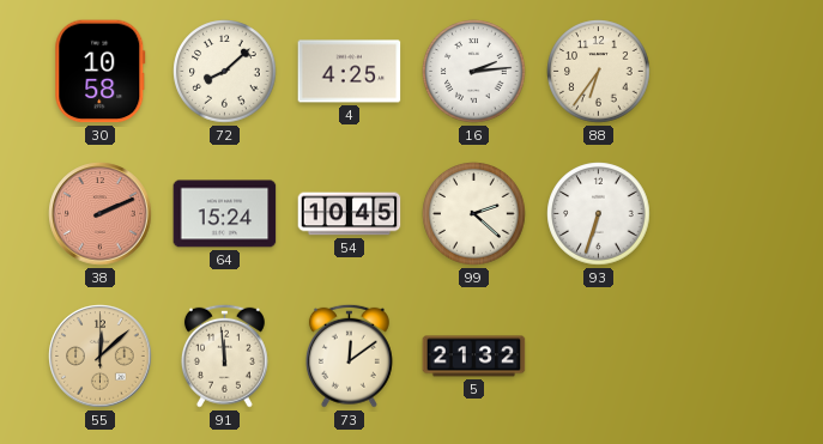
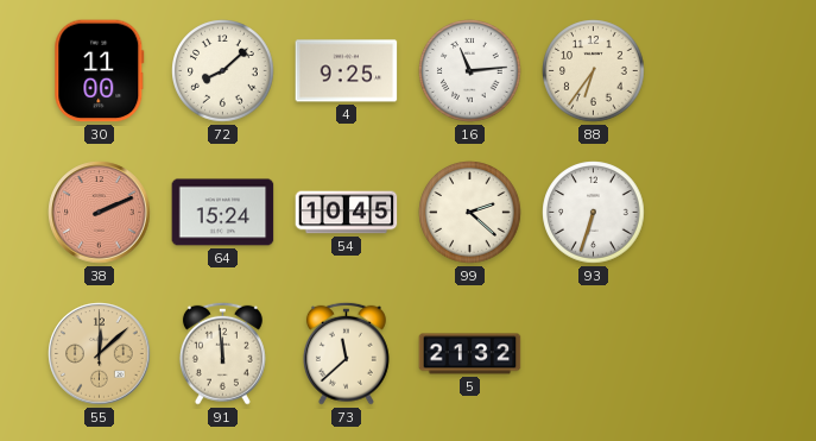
30: 10:58 -> 11:00
4: 4:25 -> 9:25
16: 2:14 -> 11:14
73: 12:09 -> 11:38
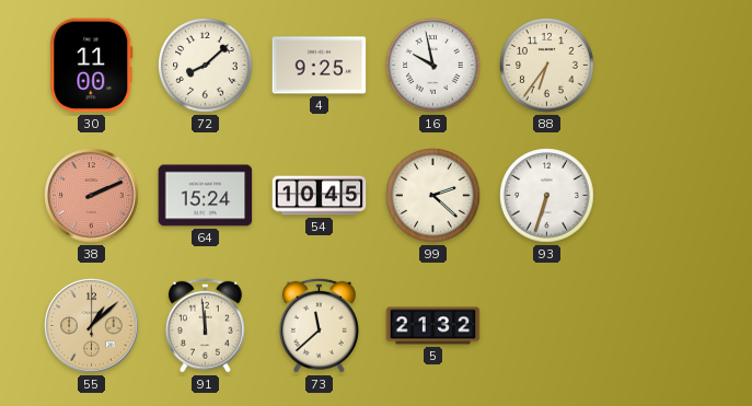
16: 11:14 -> 9:58
55: 12:08 -> 1:08
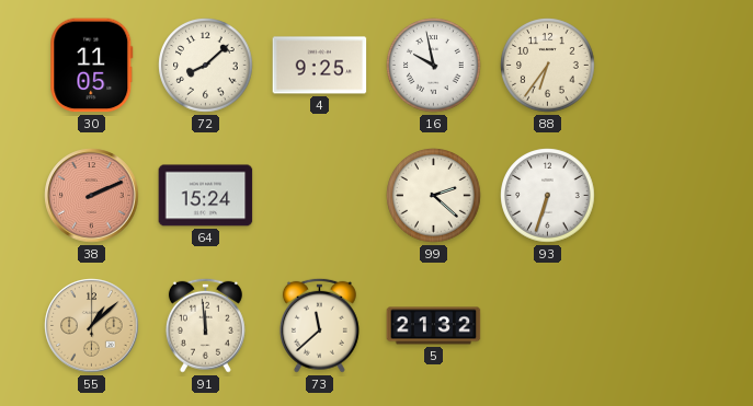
30: 11:00 -> 11:05
54: 10:45 -> none
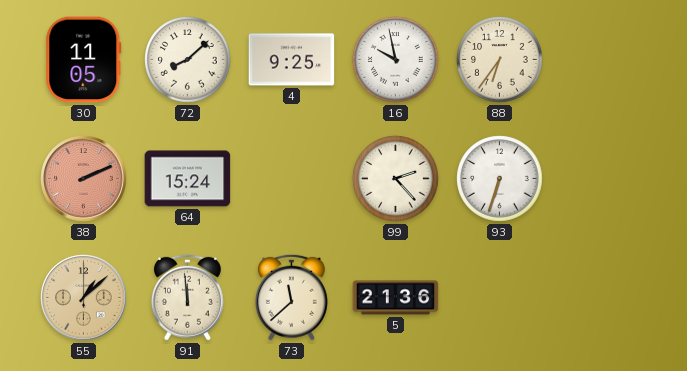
99: 2:22 -> 2:23
5: 21:32 -> 21:36
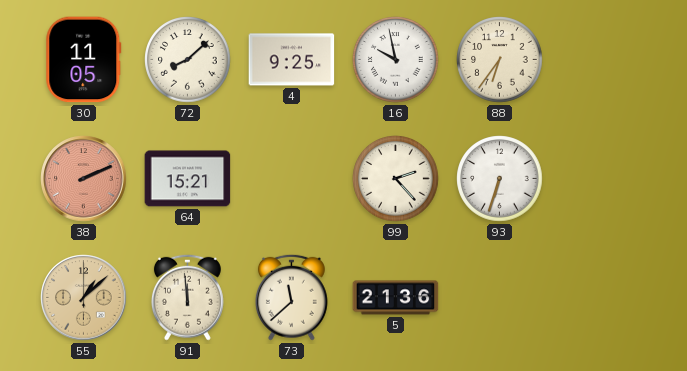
64: 15:24 -> 15:21
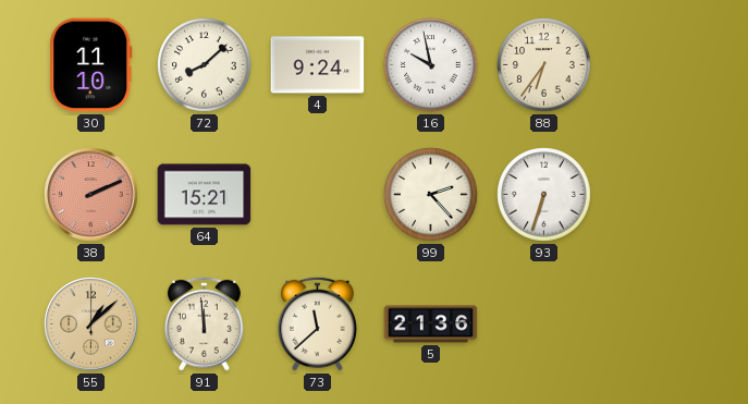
30: 11:05 -> 11:10
4: 9:25 -> 9:24
